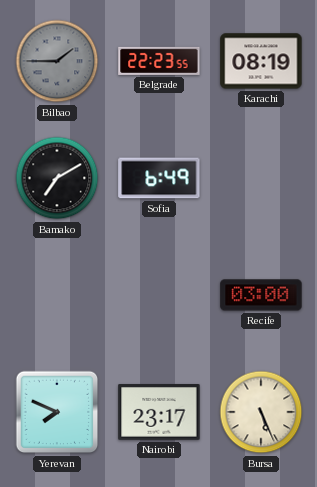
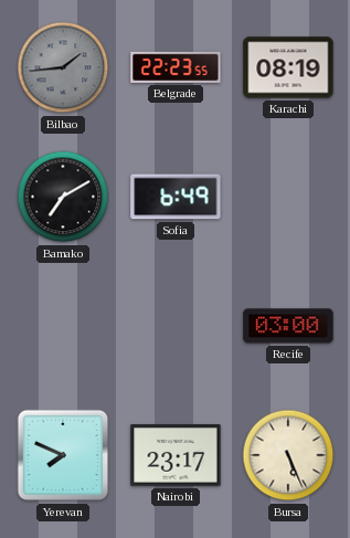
Bilbao: 1:45 -> 1:44
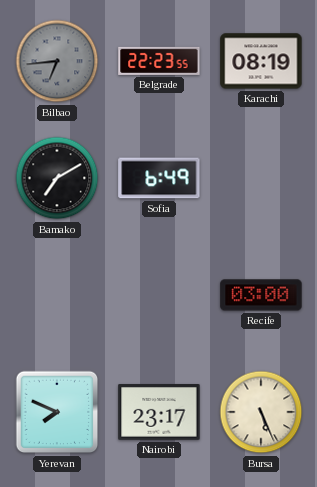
Bilbao: 1:44 -> 6:44
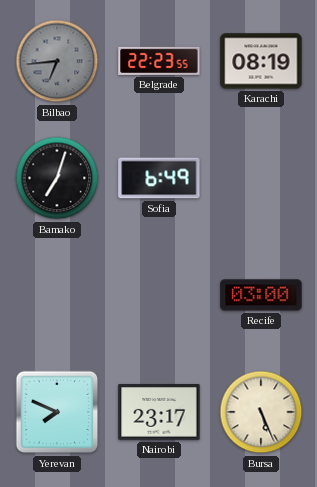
Bamako: 7:10 -> 7:03
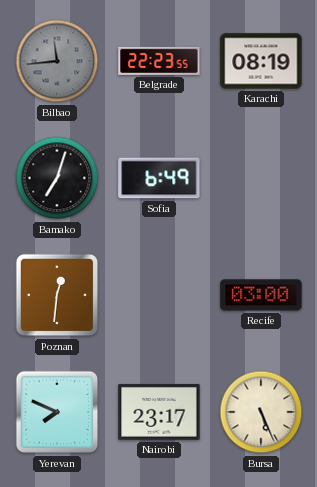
Bilbao: 6:44 -> 11:44
Poznan: none -> 12:31
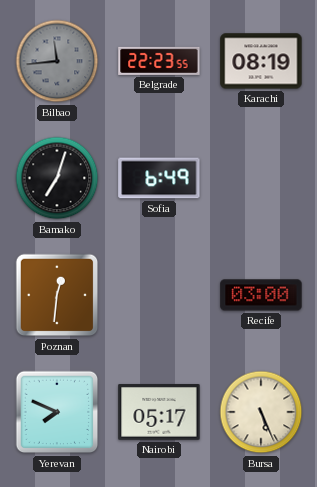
Nairobi: 23:17 -> 05:17
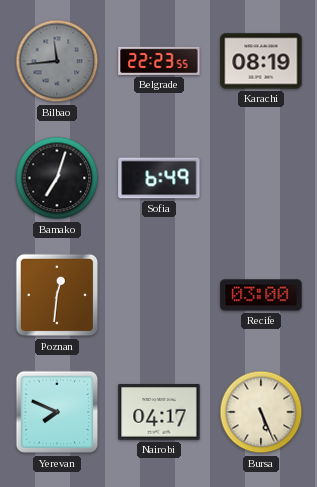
Nairobi: 05:17 -> 04:17
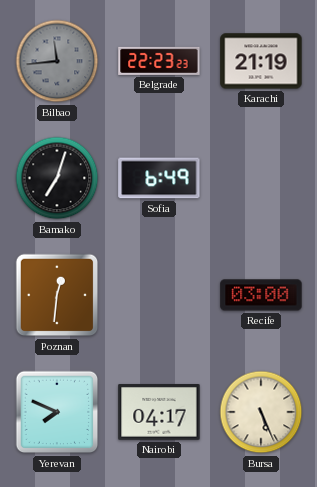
Belgrade: 22:23:55 -> 22:23:23
Karachi: 08:19 -> 21:19
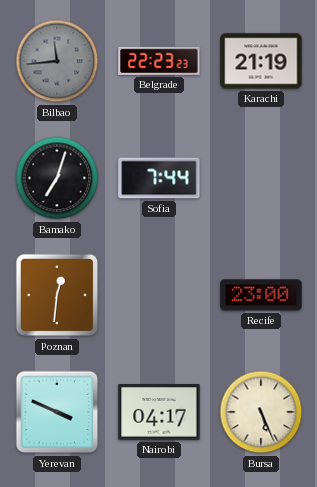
Sofia: 6:49 -> 7:44
Recife: 03:00 -> 23:00
Yerevan: 7:49 -> 3:49
